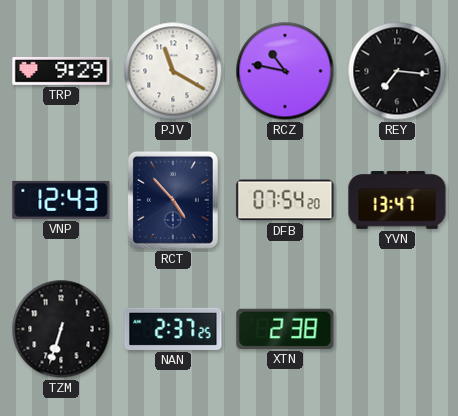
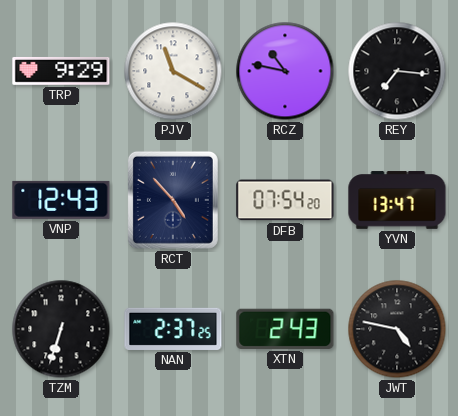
XTN: 2:38 -> 2:43
JWT: none -> 4:47
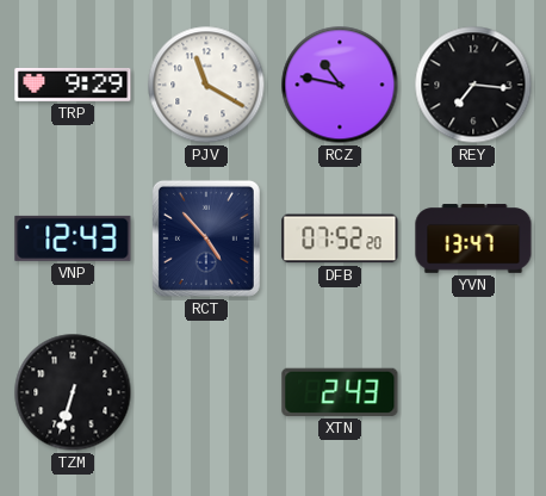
DFB: 07:54 -> 07:52
NAN: 2:37 -> none
JWT: 4:47 -> none
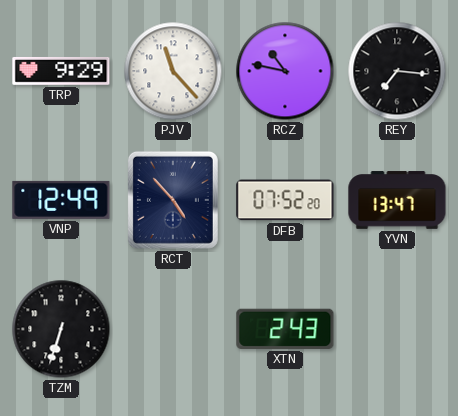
PJV: 11:20 -> 11:23
VNP: 12:43 -> 12:49
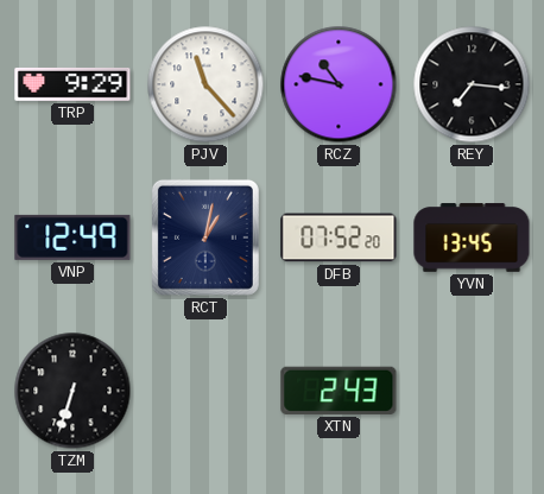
RCT: 4:53 -> 1:02
YVN: 13:47 -> 13:45
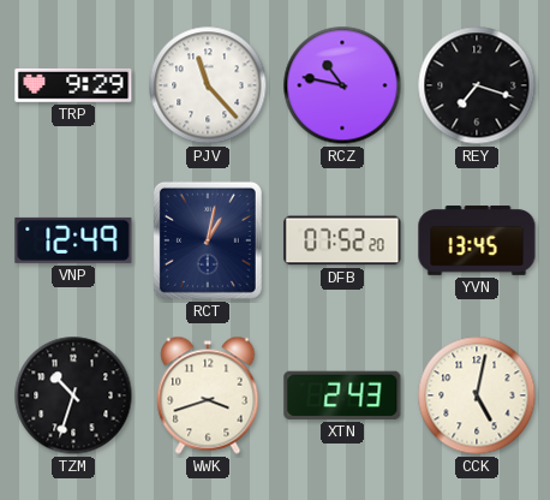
REY: 7:16 -> 7:18
TZM: 6:33 -> 10:33
WWK: none -> 3:42
CCK: none -> 5:02
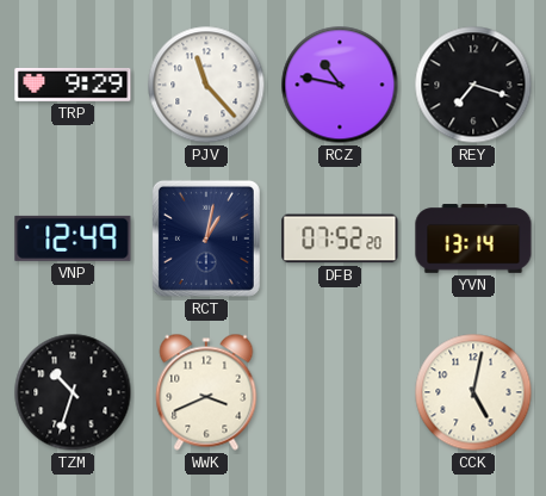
YVN: 13:45 -> 13:14
WWK: 3:42 -> 3:41
XTN: 2:43 -> none
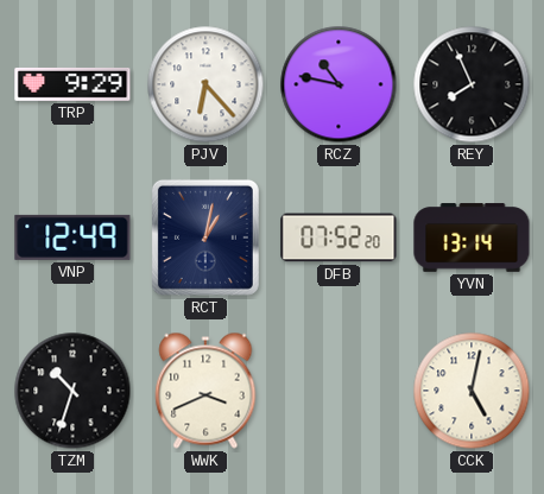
PJV: 11:23 -> 6:23
REY: 7:18 -> 7:56
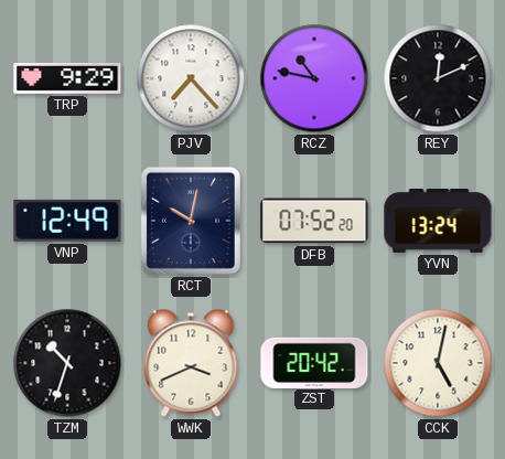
PJV: 6:23 -> 7:23
REY: 7:56 -> 12:11
RCT: 1:02 -> 10:02
YVN: 13:14 -> 13:24
ZST: none -> 20:42
